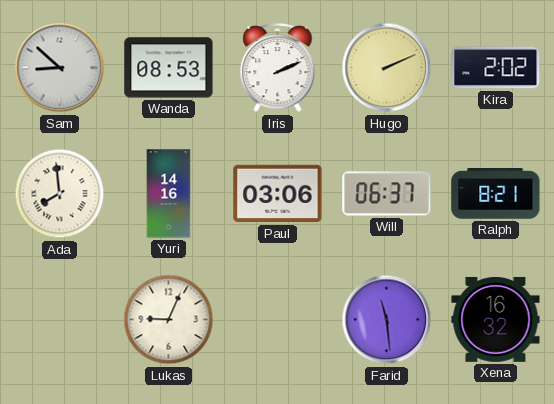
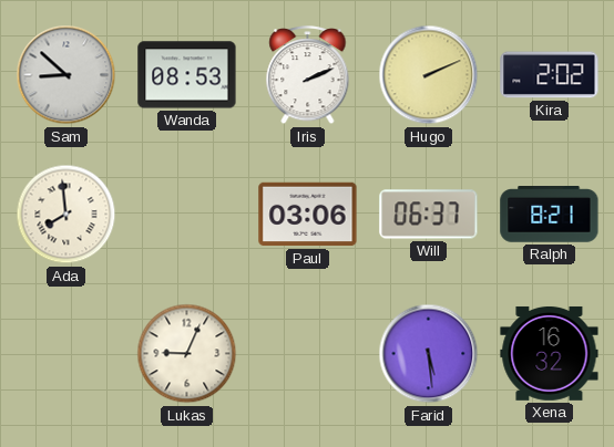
Yuri: 14:16 -> none
Farid: 11:29 -> 5:29
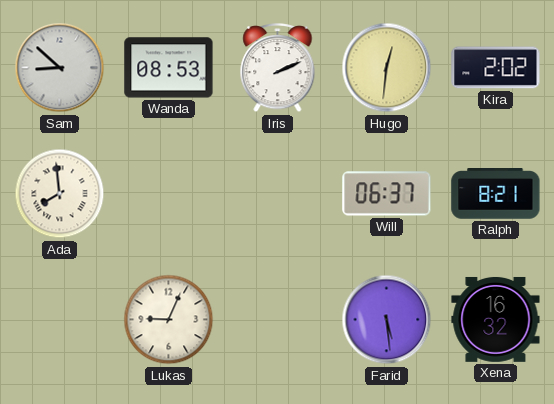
Hugo: 2:11 -> 12:31
Paul: 03:06 -> none
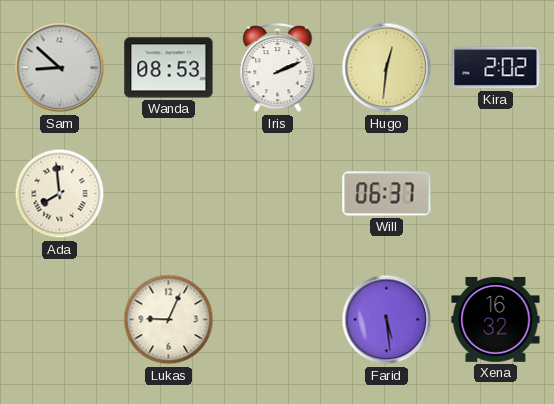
Ralph: 8:21 -> none
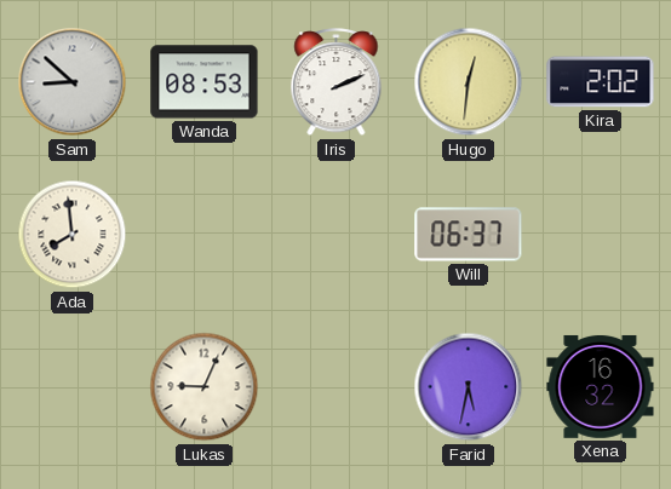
Farid: 5:29 -> 5:32
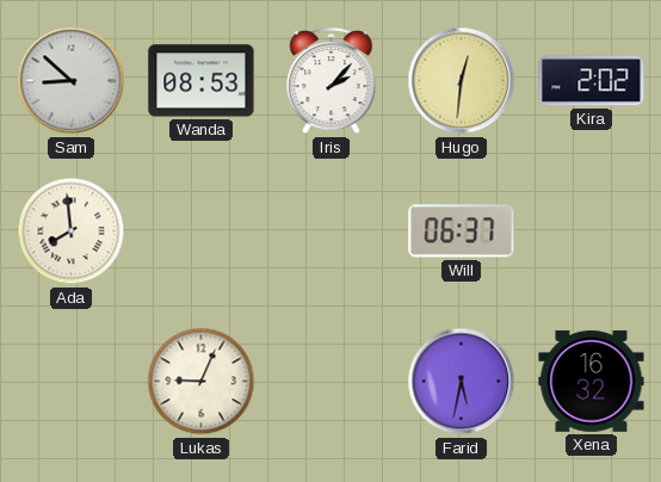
Iris: 2:11 -> 2:07
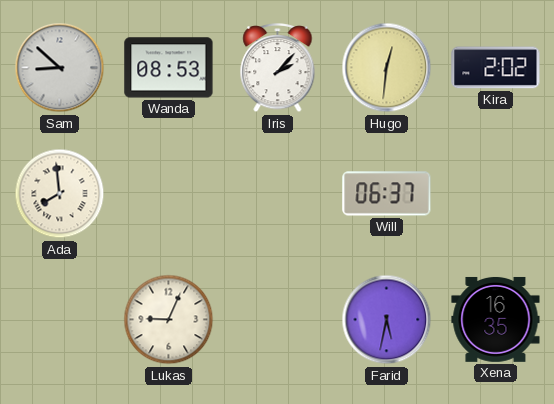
Xena: 16:32 -> 16:35
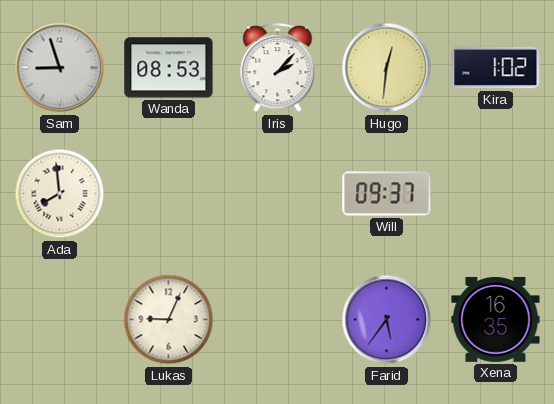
Sam: 8:52 -> 8:57
Kira: 2:02 -> 1:02
Will: 06:37 -> 09:37
Farid: 5:32 -> 5:36
